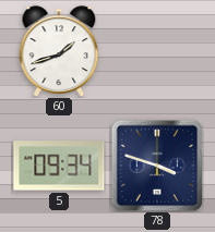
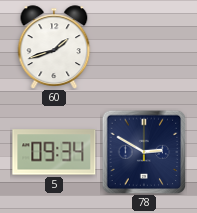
78: 3:48 -> 2:50
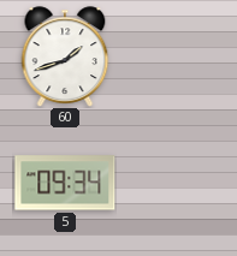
78: 2:50 -> none
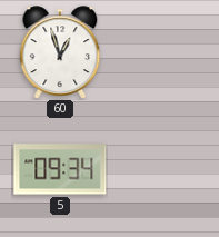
60: 1:42 -> 12:57
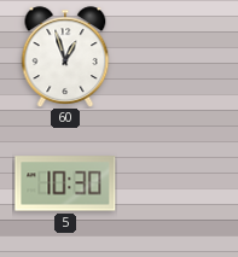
5: 09:34 -> 10:30
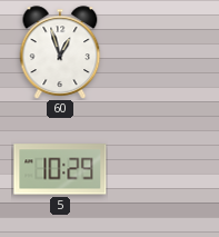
5: 10:30 -> 10:29
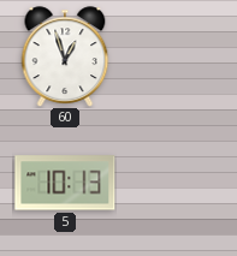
5: 10:29 -> 10:13
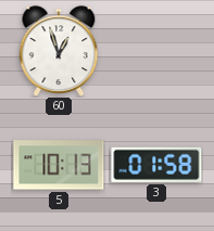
3: none -> 01:58
